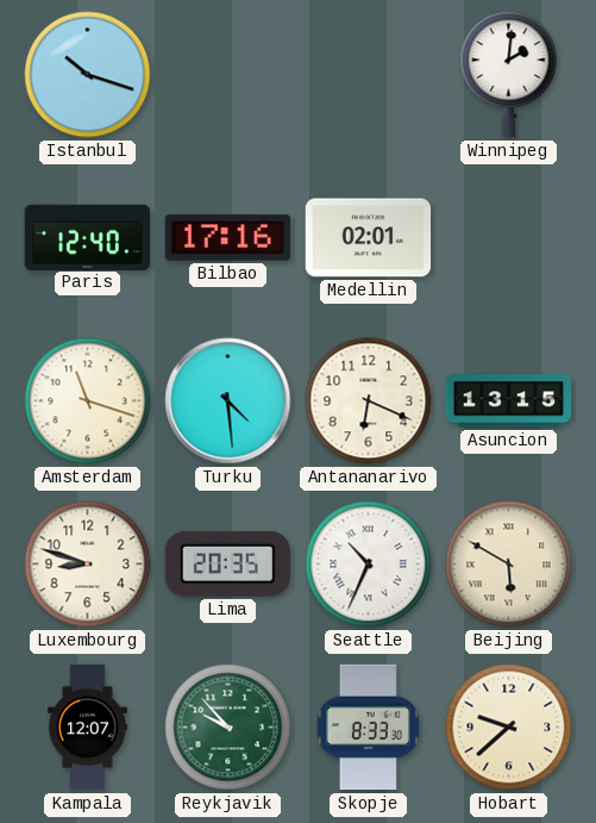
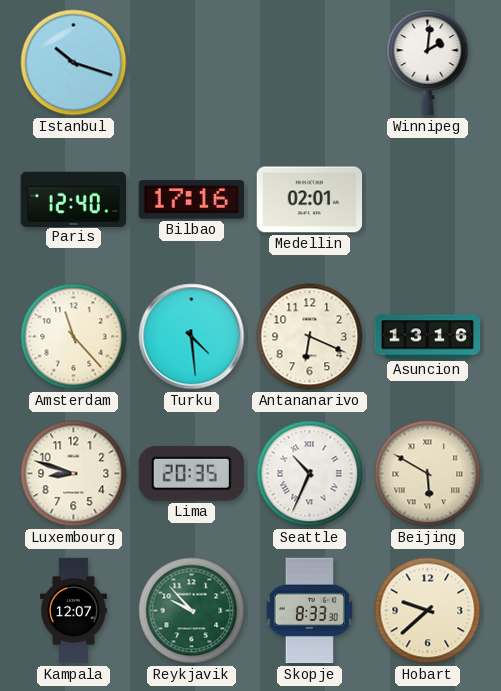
Amsterdam: 11:18 -> 11:23
Asuncion: 13:15 -> 13:16
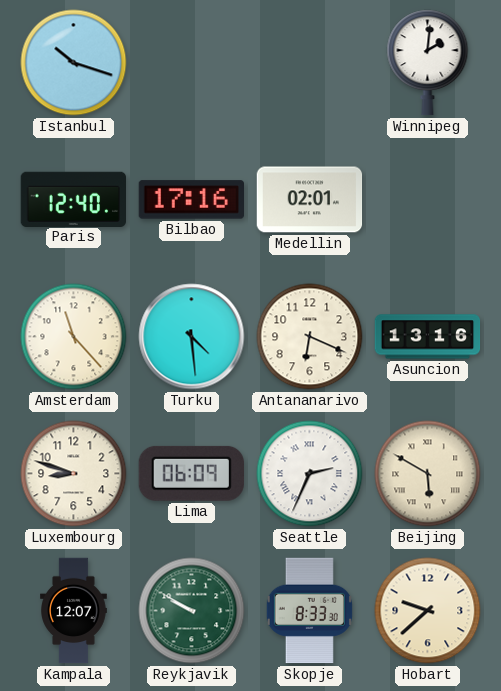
Lima: 20:35 -> 06:09
Seattle: 10:34 -> 2:34
Reykjavik: 9:53 -> 9:50
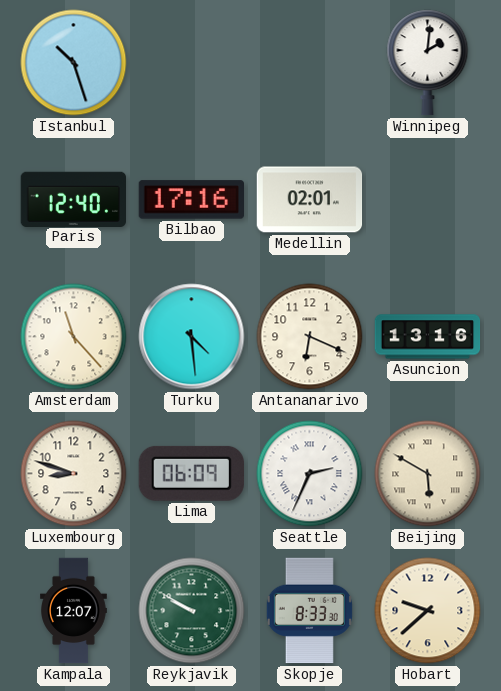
Istanbul: 10:18 -> 10:27
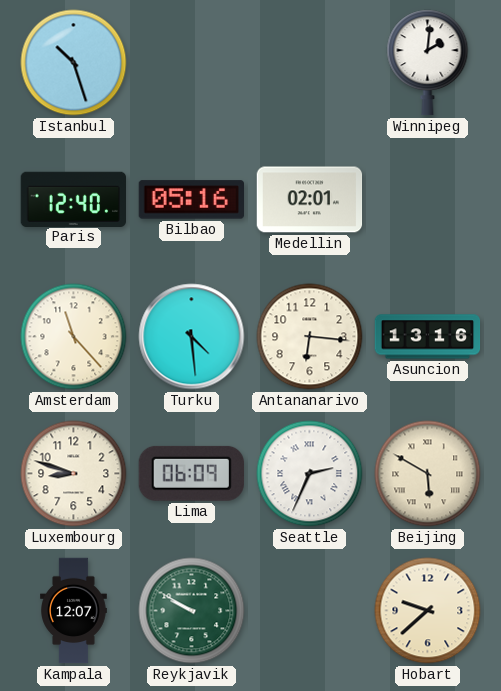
Bilbao: 17:16 -> 05:16
Antananarivo: 6:19 -> 6:16
Skopje: 8:33 -> none
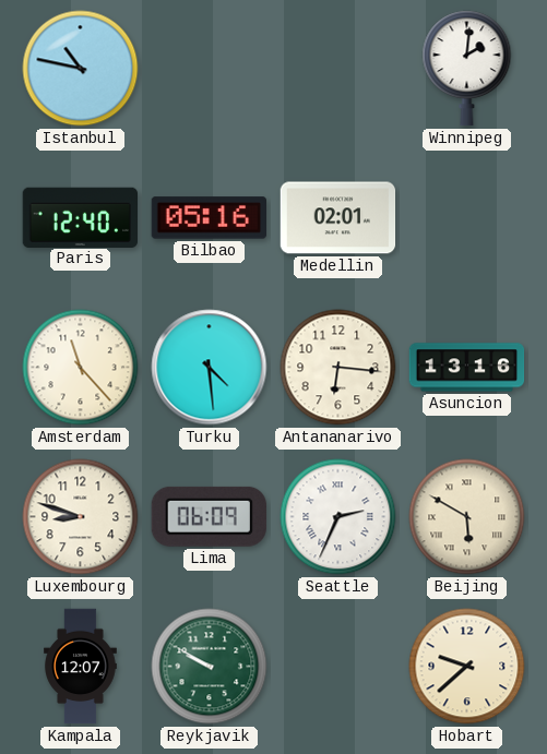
Istanbul: 10:27 -> 10:47
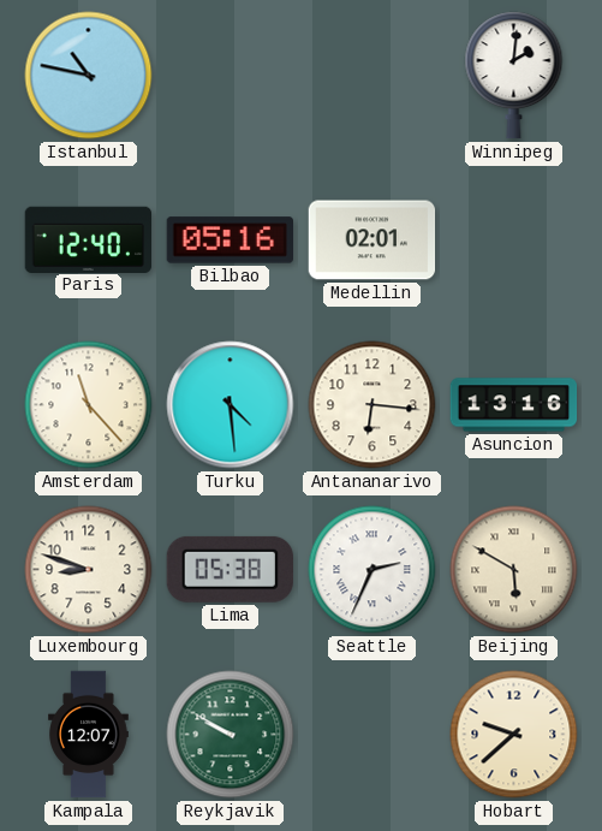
Lima: 06:09 -> 05:38
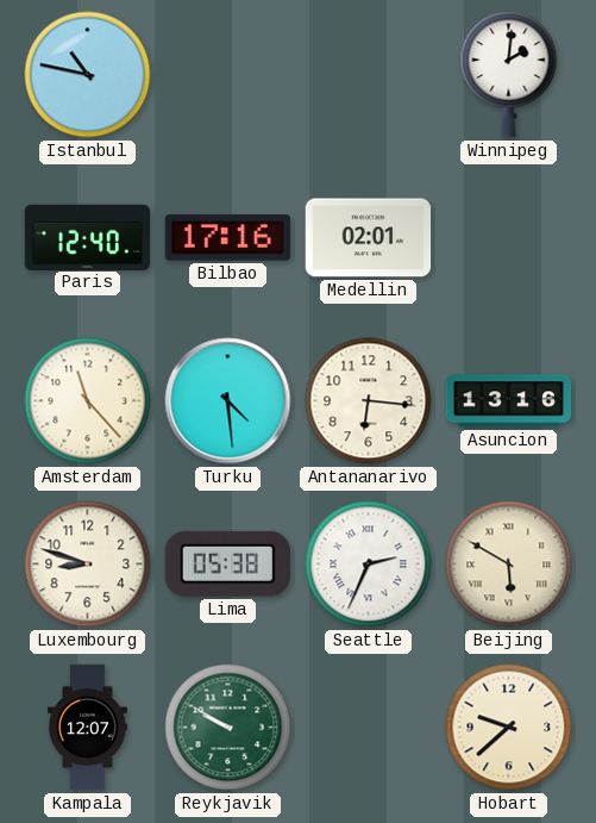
Bilbao: 05:16 -> 17:16
